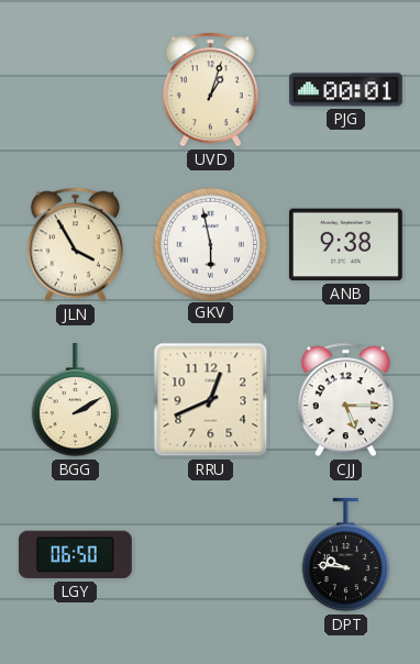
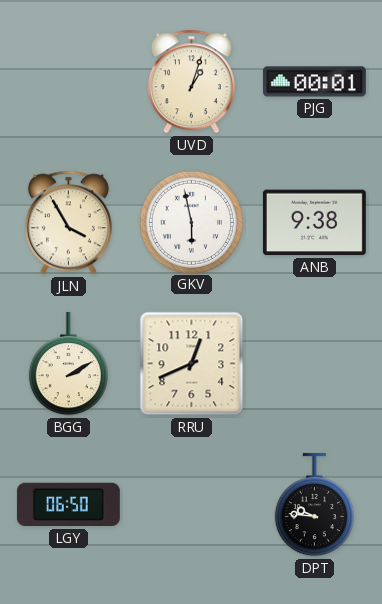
CJJ: 5:15 -> none
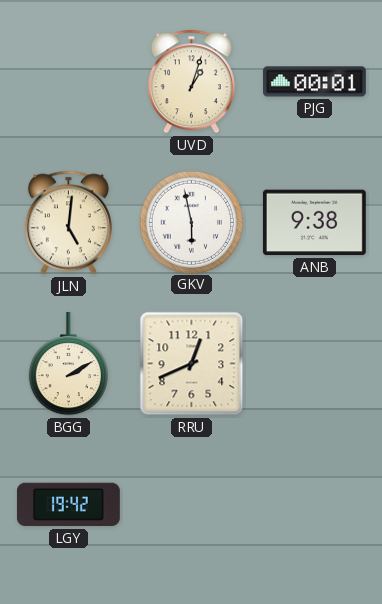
JLN: 3:55 -> 5:01
LGY: 06:50 -> 19:42
DPT: 9:46 -> none
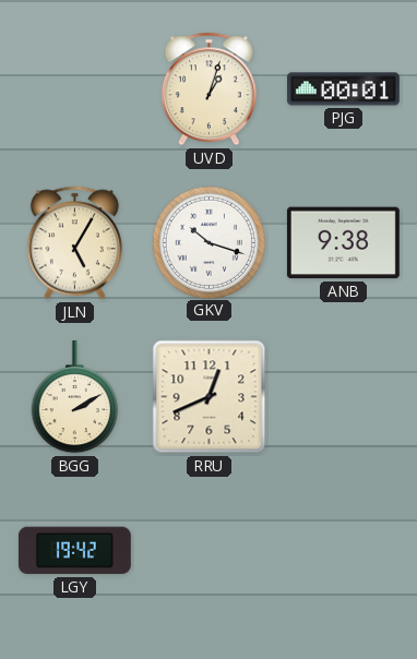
JLN: 5:01 -> 5:05
GKV: 5:58 -> 10:18
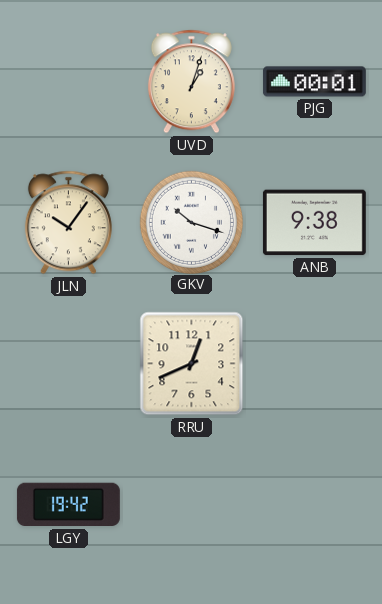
JLN: 5:05 -> 10:06
BGG: 2:10 -> none
